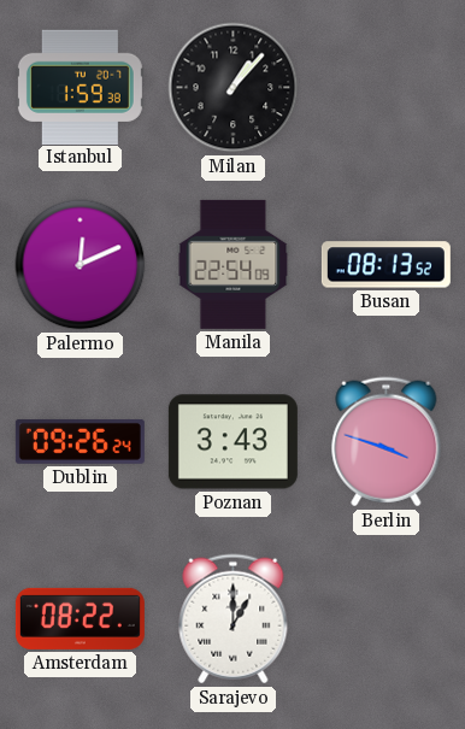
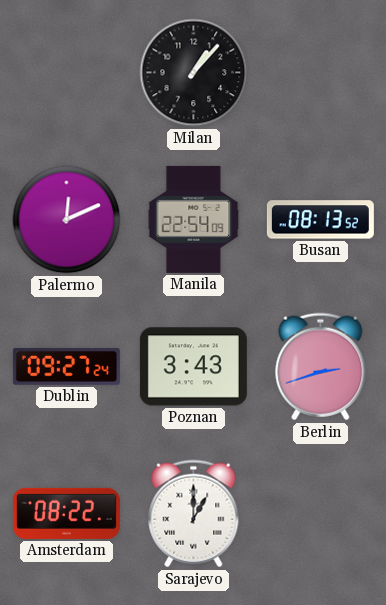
Istanbul: 1:59 -> none
Dublin: 09:26 -> 09:27
Berlin: 3:48 -> 2:42
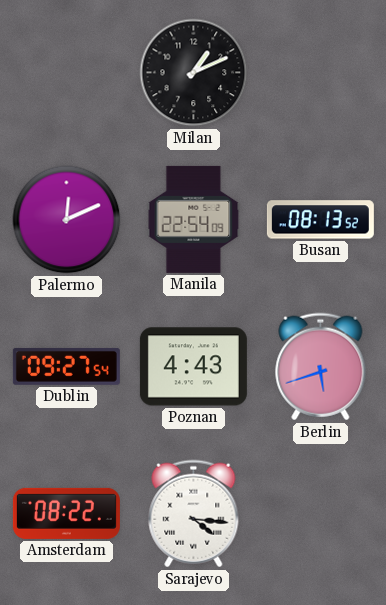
Milan: 1:07 -> 1:11
Dublin: 09:27:24 -> 09:27:54
Poznan: 3:43 -> 4:43
Berlin: 2:42 -> 5:42
Sarajevo: 1:00 -> 4:16
